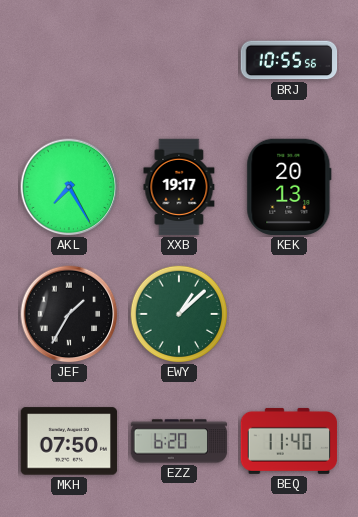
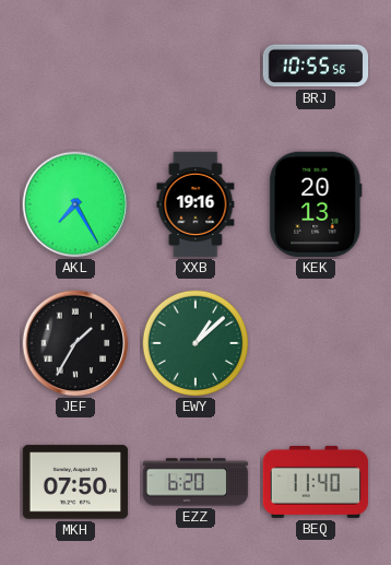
XXB: 19:17 -> 19:16
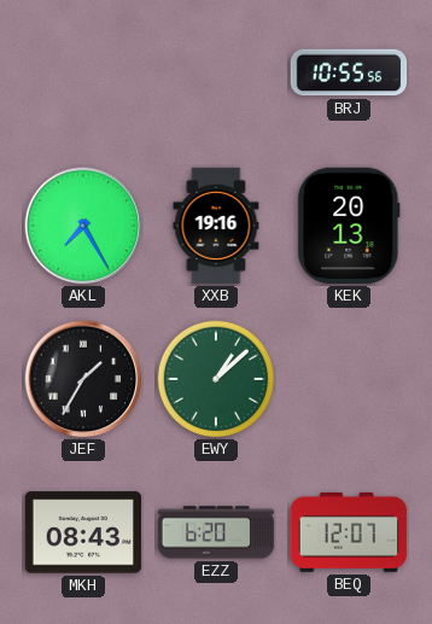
MKH: 07:50 -> 08:43
BEQ: 11:40 -> 12:07
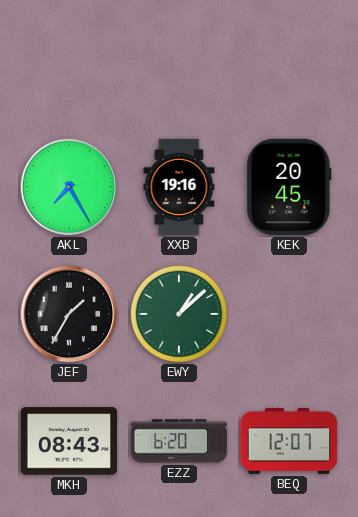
BRJ: 10:55 -> none
KEK: 20:13 -> 20:45
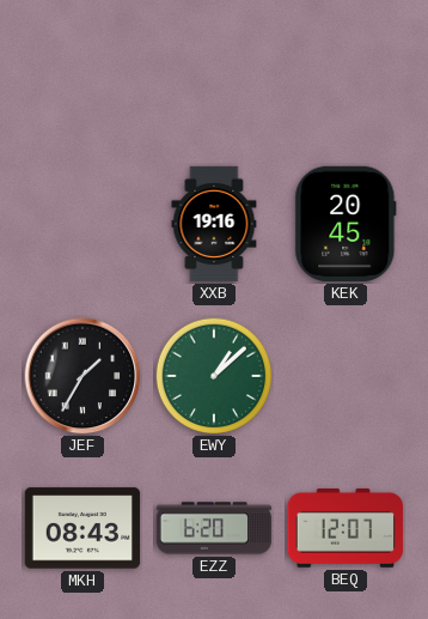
AKL: 7:25 -> none
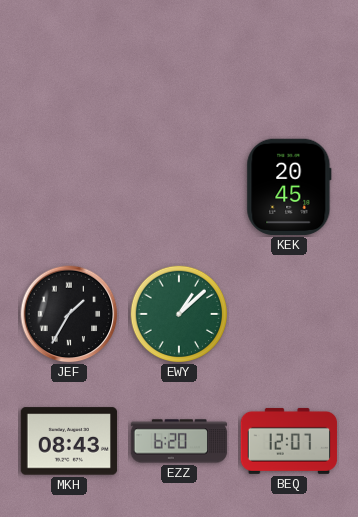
XXB: 19:16 -> none
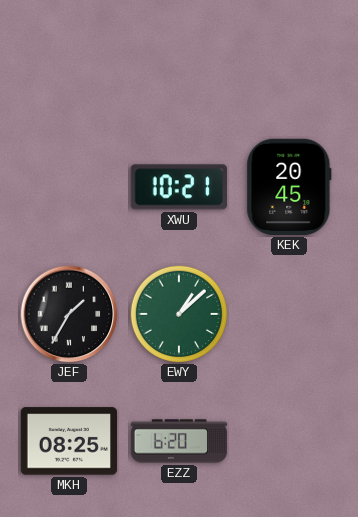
XWU: none -> 10:21
MKH: 08:43 -> 08:25
BEQ: 12:07 -> none
